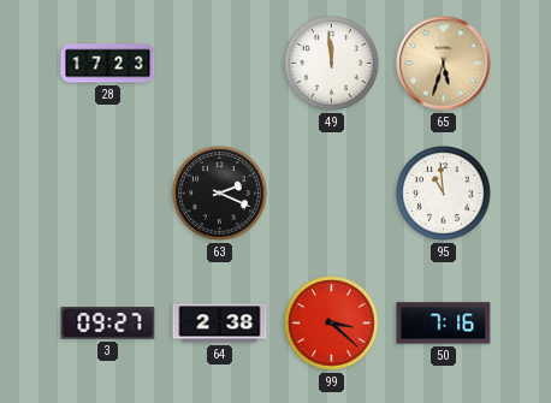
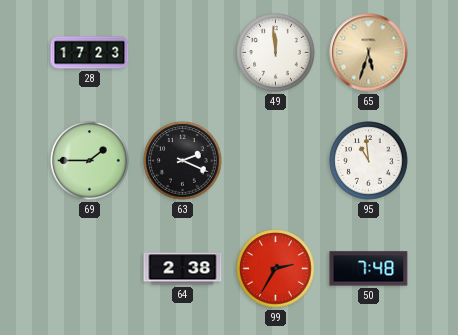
69: none -> 1:45
3: 09:27 -> none
99: 3:22 -> 2:35
50: 7:16 -> 7:48
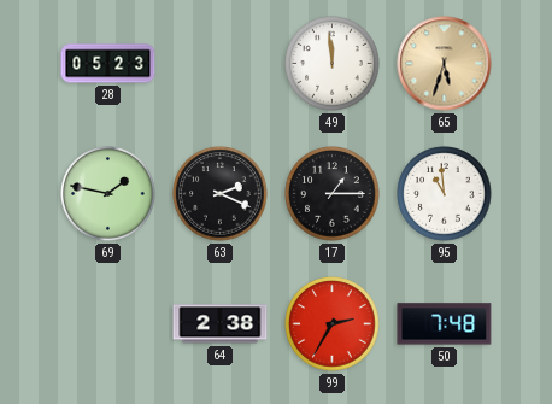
28: 17:23 -> 05:23
69: 1:45 -> 1:47
17: none -> 1:15
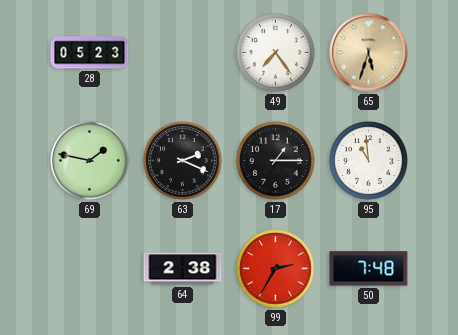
49: 11:59 -> 7:24
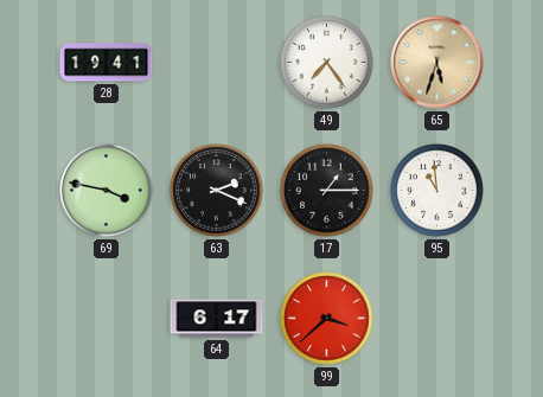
28: 05:23 -> 19:41
69: 1:47 -> 3:47
64: 2:38 -> 6:17
99: 2:35 -> 3:38
50: 7:48 -> none
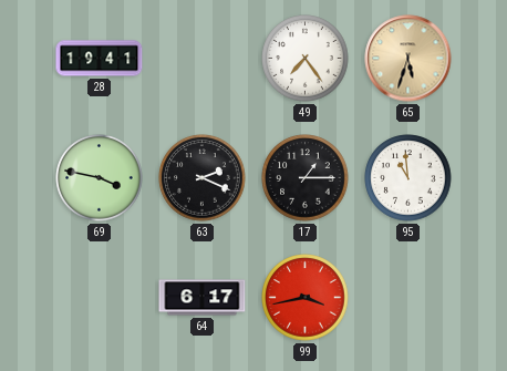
99: 3:38 -> 3:43
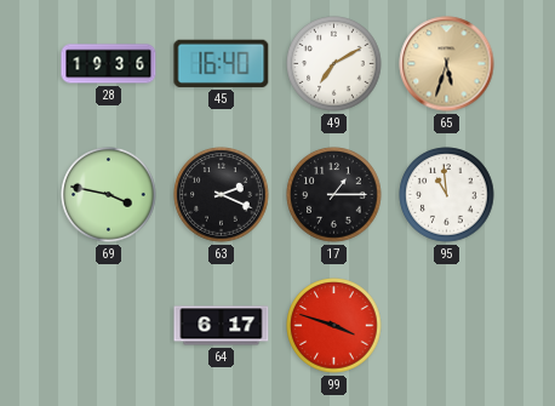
28: 19:41 -> 19:36
45: none -> 16:40
49: 7:24 -> 7:10
99: 3:43 -> 3:48
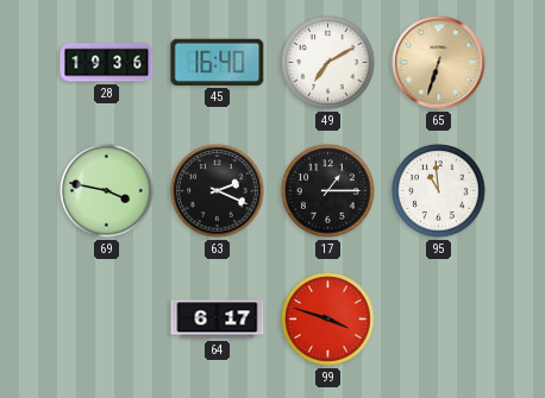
65: 5:33 -> 6:33
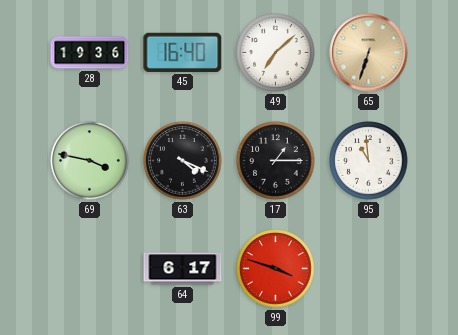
49: 7:10 -> 7:08
63: 2:19 -> 4:19
